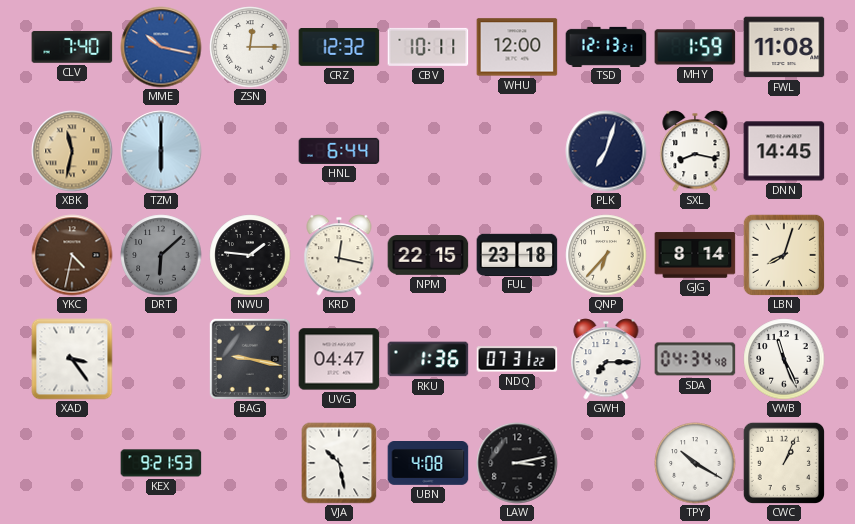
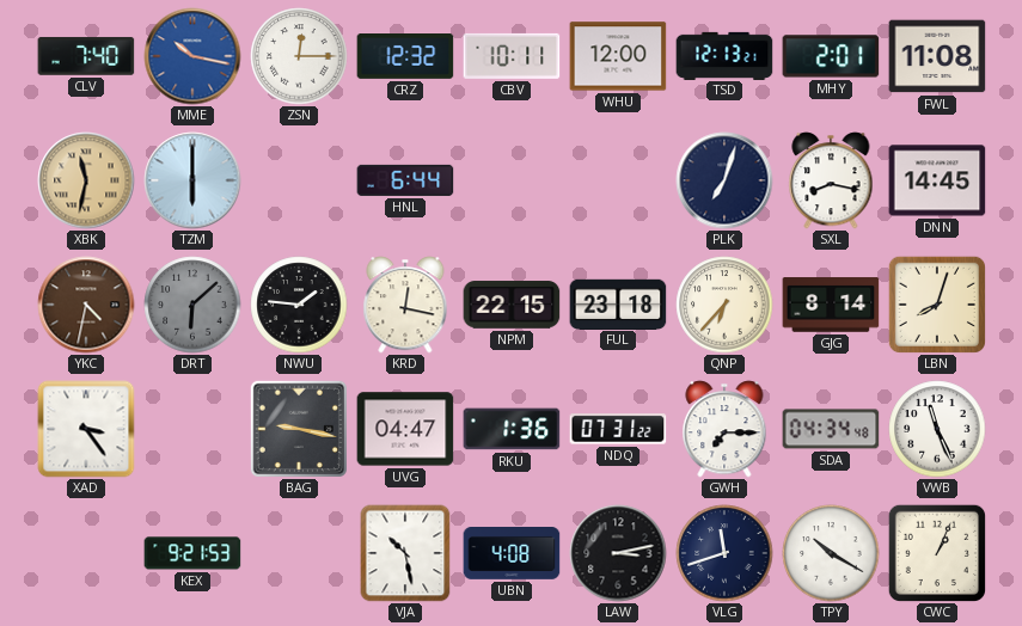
MHY: 1:59 -> 2:01
VLG: none -> 11:42
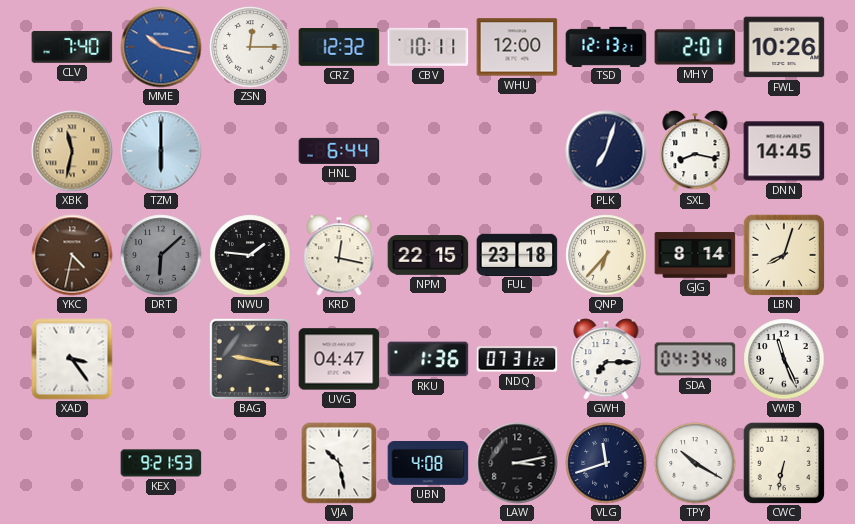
FWL: 11:08 -> 10:26
CWC: 1:04 -> 6:32
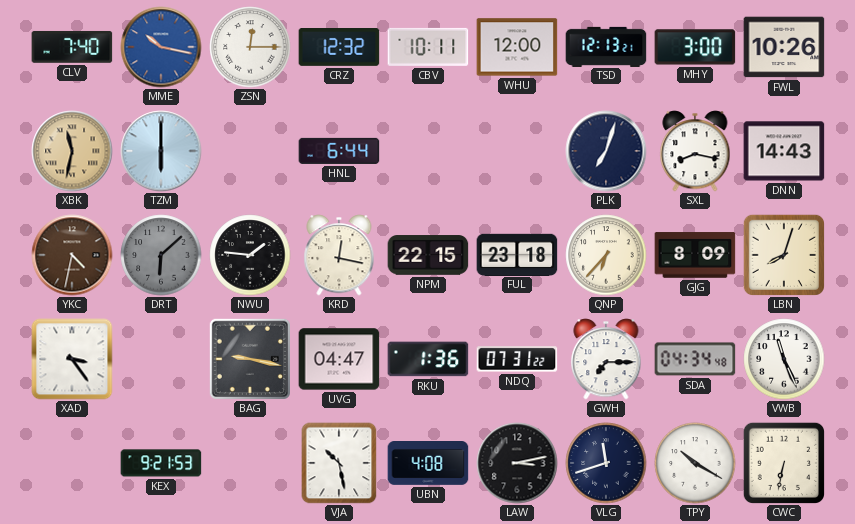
MHY: 2:01 -> 3:00
DNN: 14:45 -> 14:43
GJG: 8:14 -> 8:09
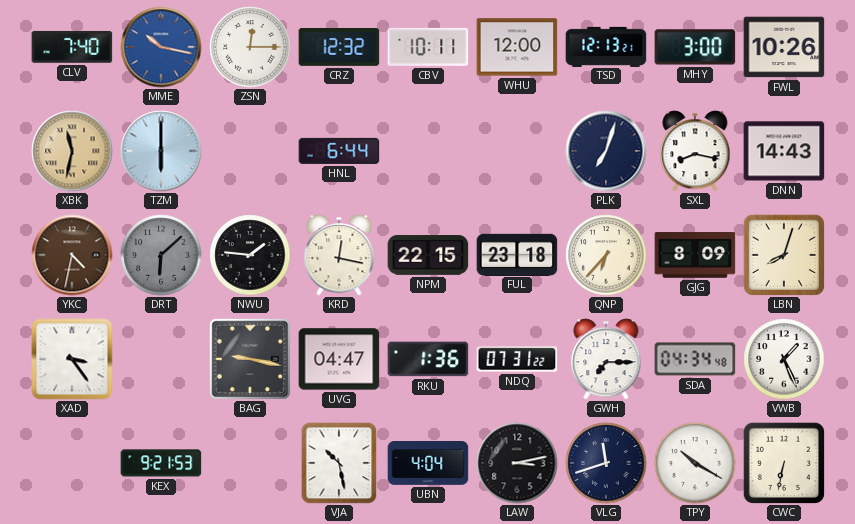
VWB: 11:26 -> 1:26
UBN: 4:08 -> 4:04
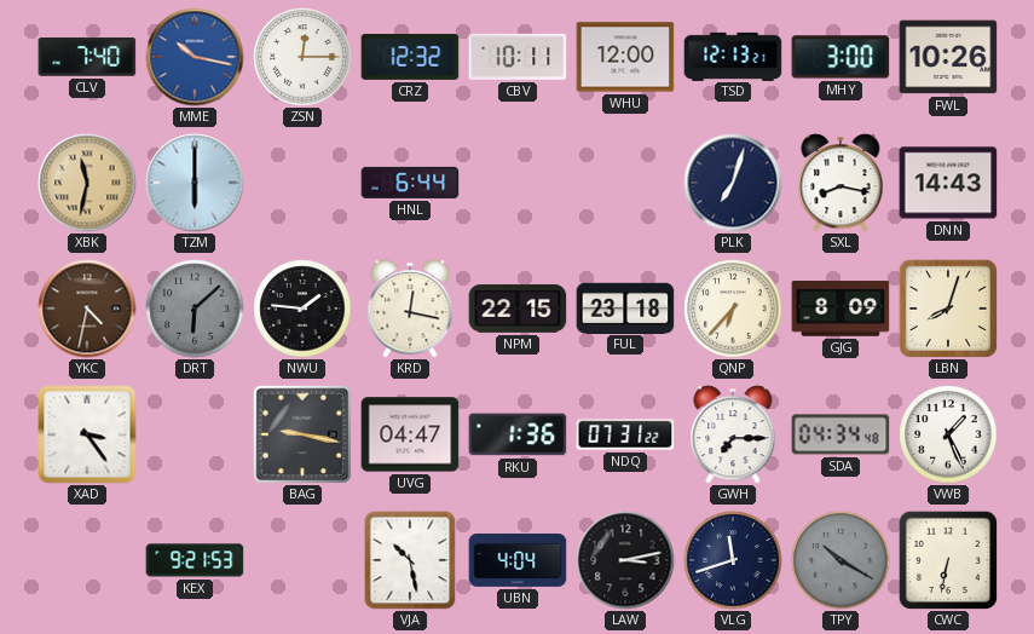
TPY dial: white -> grey
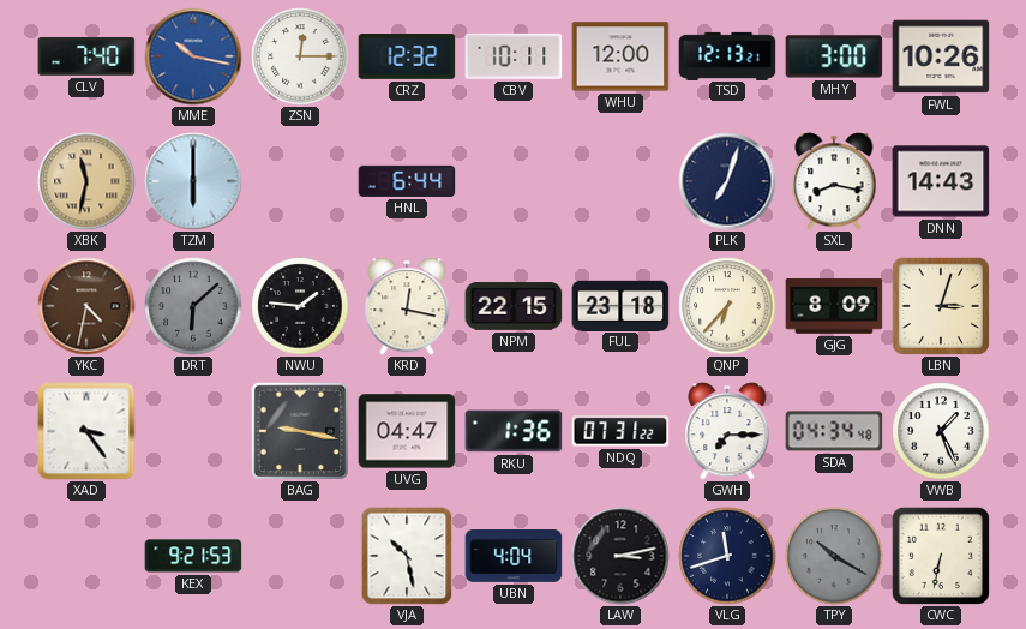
LBN: 8:03 -> 3:03
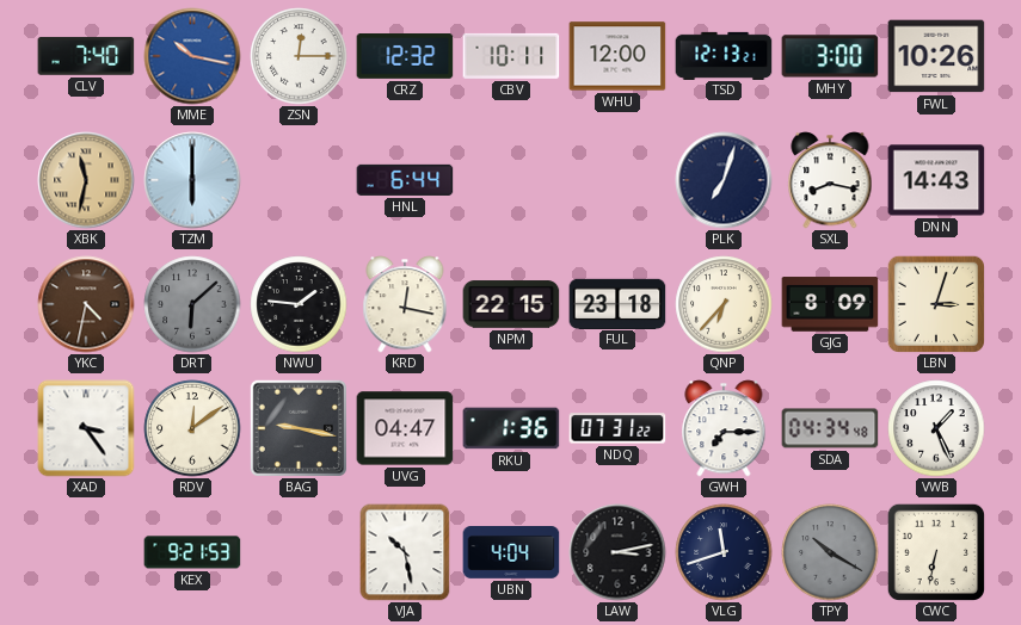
RDV: none -> 12:09
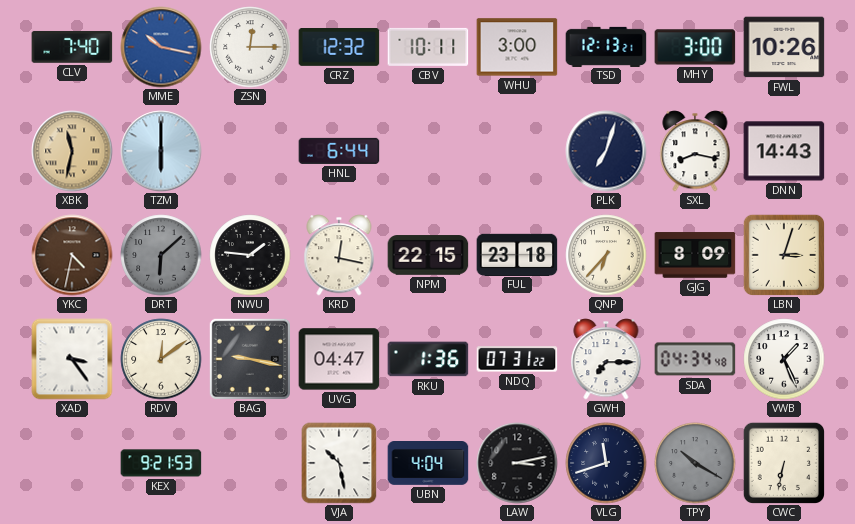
WHU: 12:00 -> 3:00
